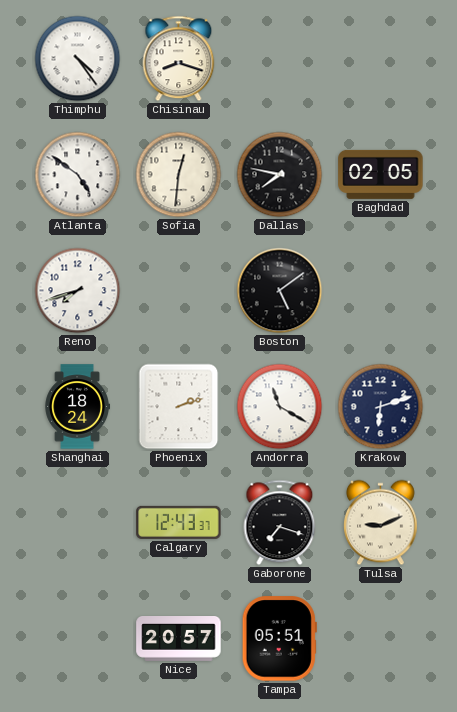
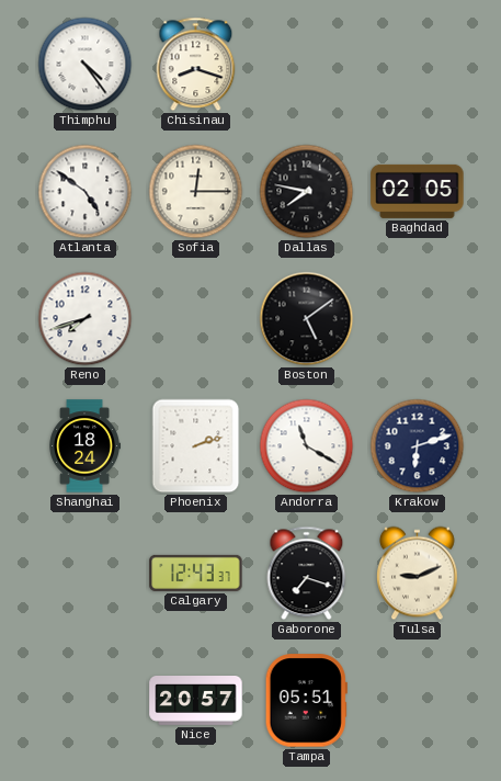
Sofia: 12:31 -> 12:15
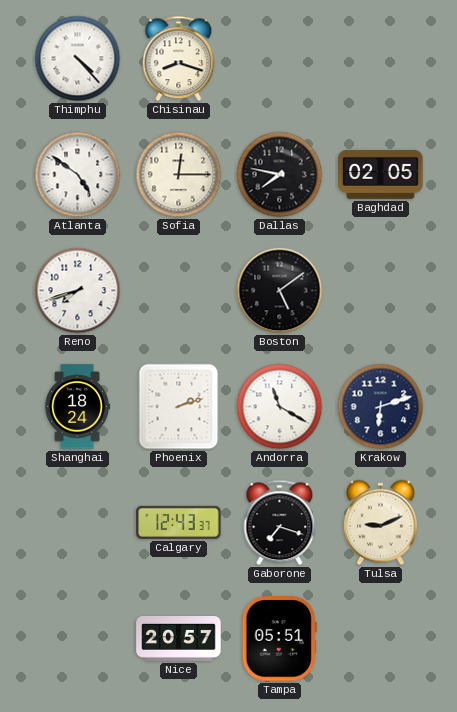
Thimphu: 4:24 -> 4:23
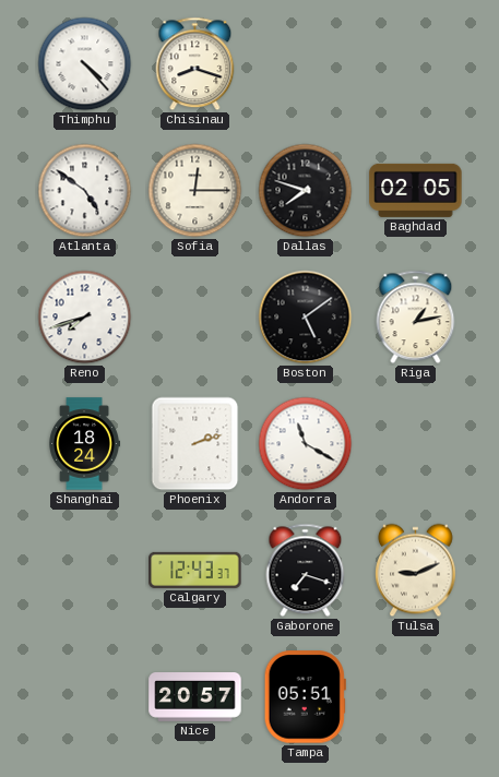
Dallas: 7:47 -> 7:48
Riga: none -> 1:13
Krakow: 6:12 -> none
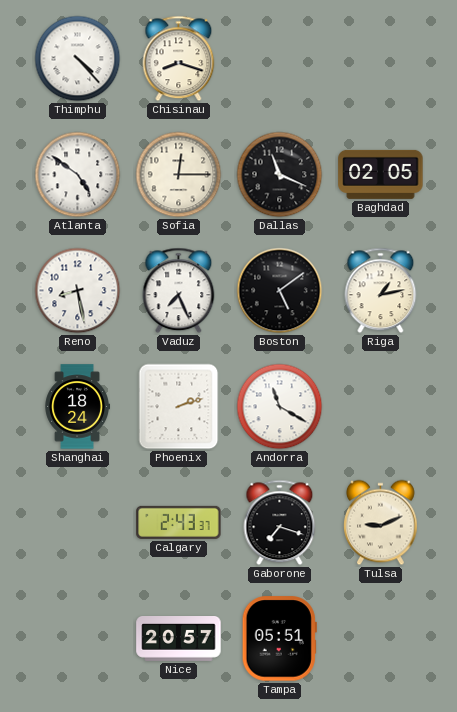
Dallas: 7:48 -> 11:19
Reno: 7:42 -> 8:28
Vaduz: none -> 7:26
Calgary: 12:43 -> 2:43
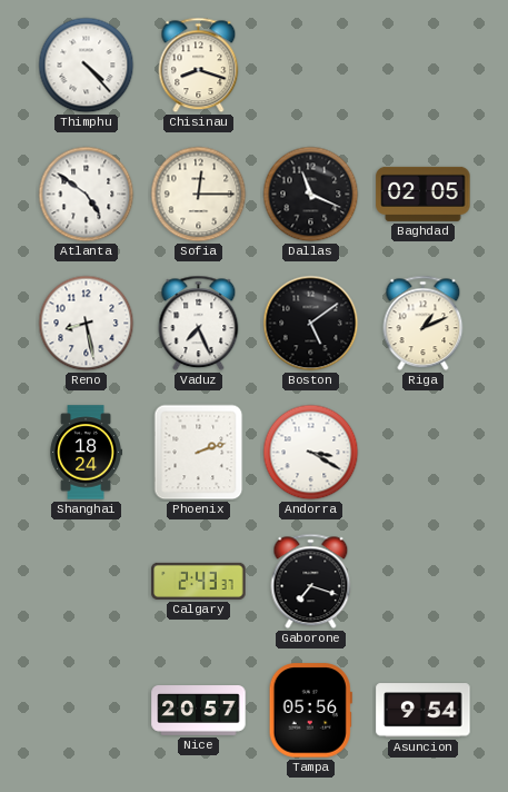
Riga: 1:13 -> 1:11
Andorra: 11:20 -> 3:20
Tulsa: 9:11 -> none
Tampa: 05:51 -> 05:56
Asuncion: none -> 9:54
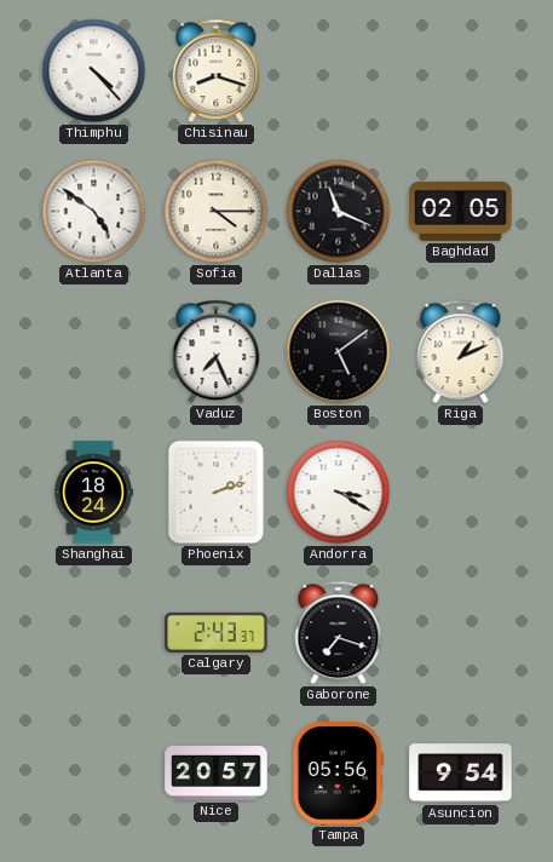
Sofia: 12:15 -> 4:15
Reno: 8:28 -> none
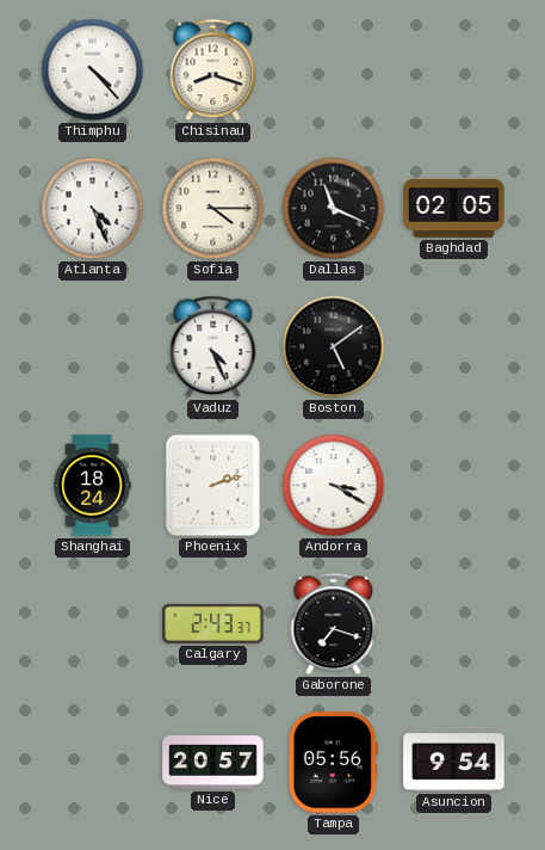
Atlanta: 4:51 -> 4:26
Vaduz: 7:26 -> 4:26
Riga: 1:11 -> none
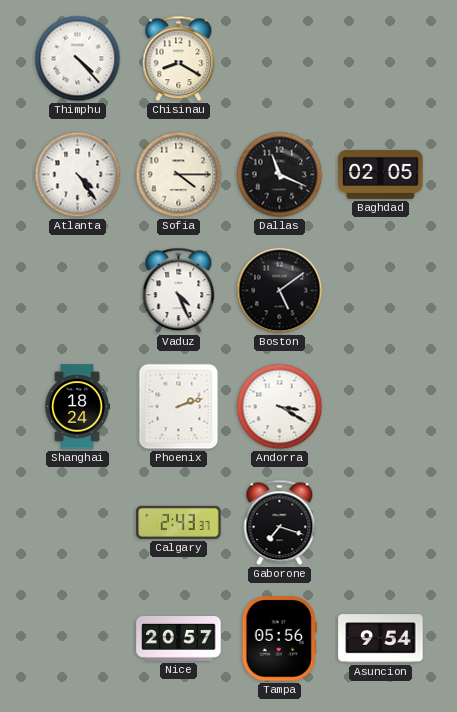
Chisinau: 8:18 -> 8:20
Atlanta: 4:26 -> 4:24
